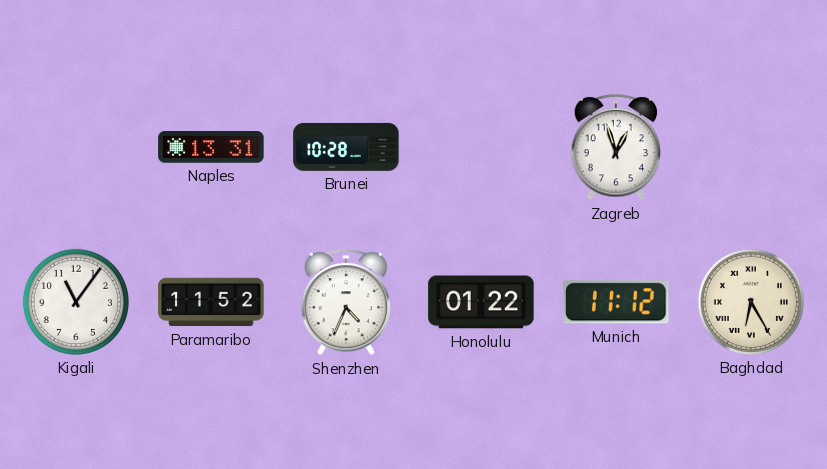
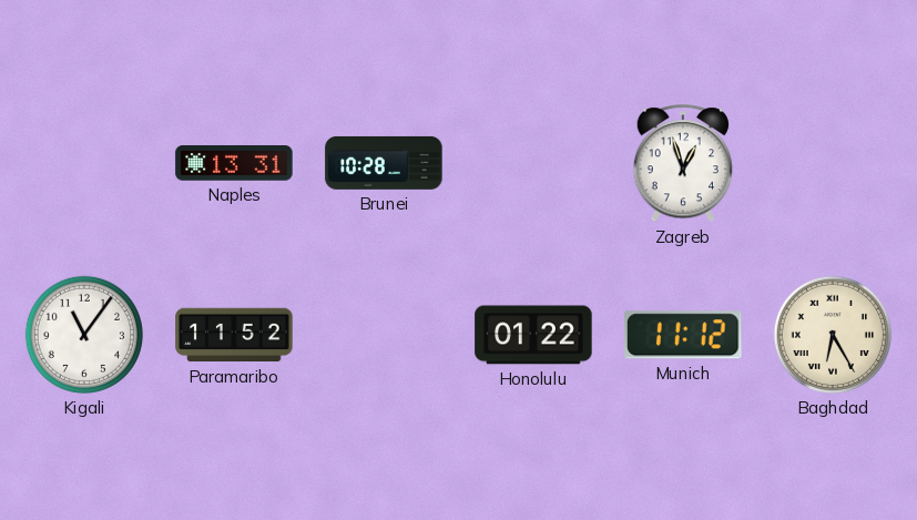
Shenzhen: 4:34 -> none
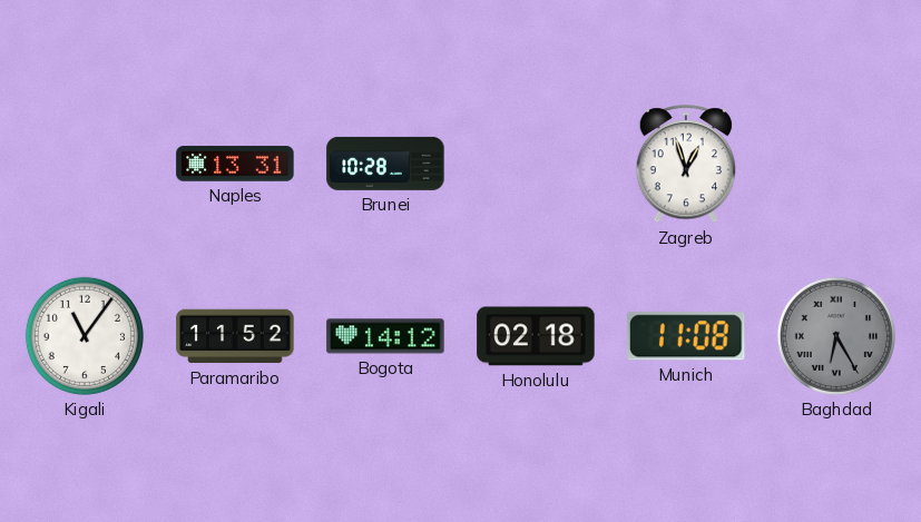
Bogota: none -> 14:12
Honolulu: 01:22 -> 02:18
Munich: 11:12 -> 11:08
Baghdad dial: cream -> grey
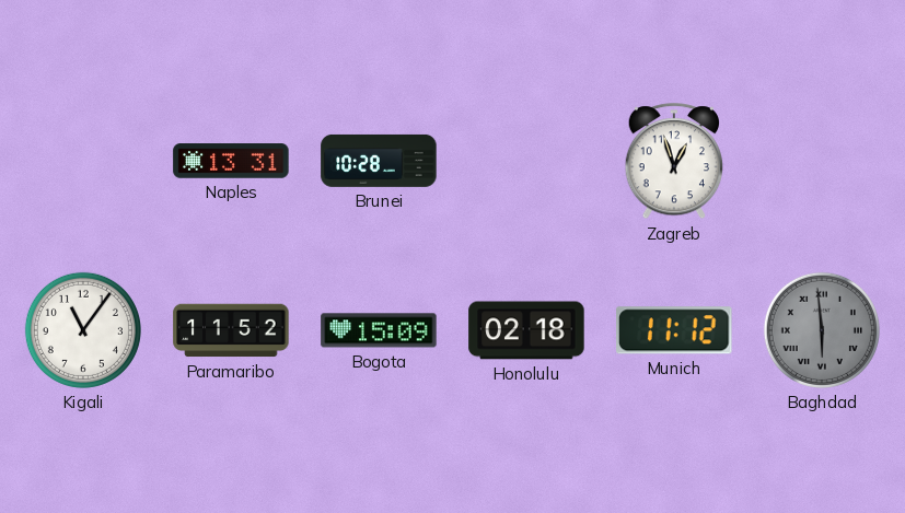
Bogota: 14:12 -> 15:09
Munich: 11:08 -> 11:12
Baghdad: 6:25 -> 5:59
